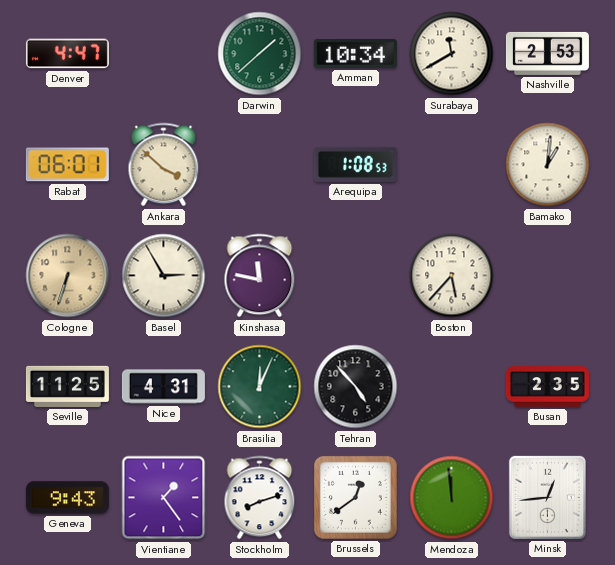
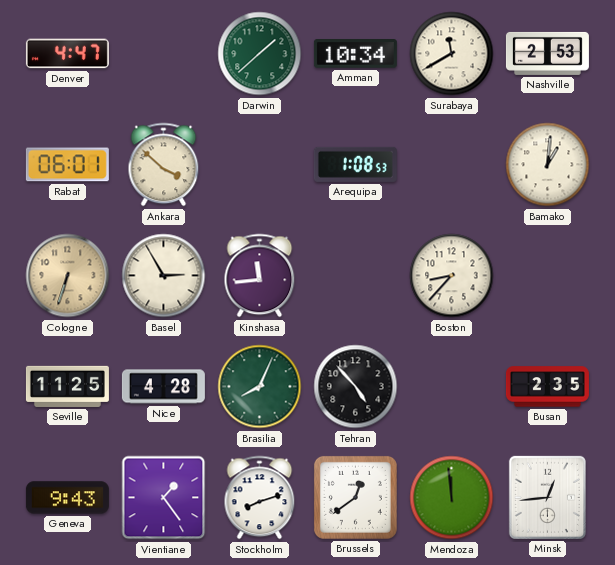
Kinshasa: 11:47 -> 11:44
Boston: 5:37 -> 8:37
Nice: 4:31 -> 4:28
Brasilia: 12:04 -> 8:04
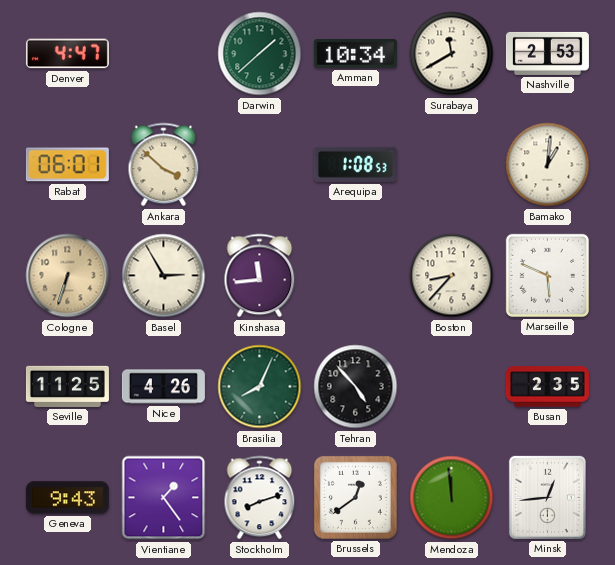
Marseille: none -> 5:49
Nice: 4:28 -> 4:26
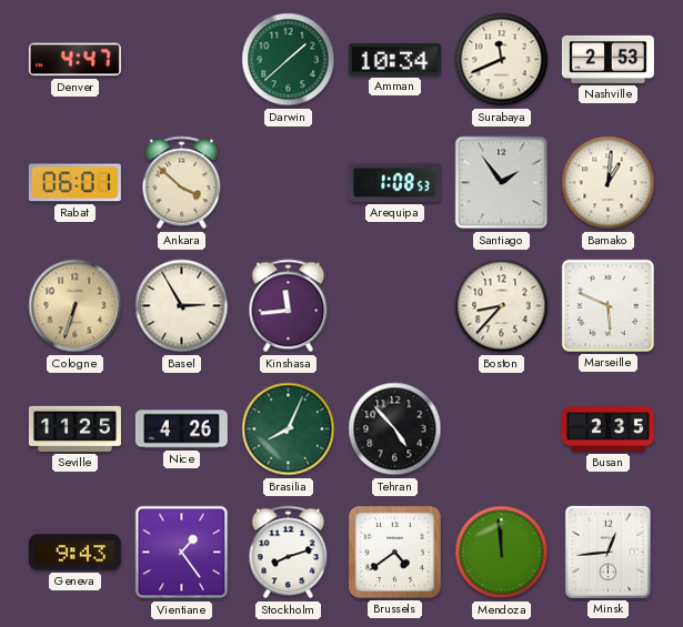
Surabaya: 11:40 -> 11:41
Santiago: none -> 1:54
Brussels: 12:39 -> 4:39
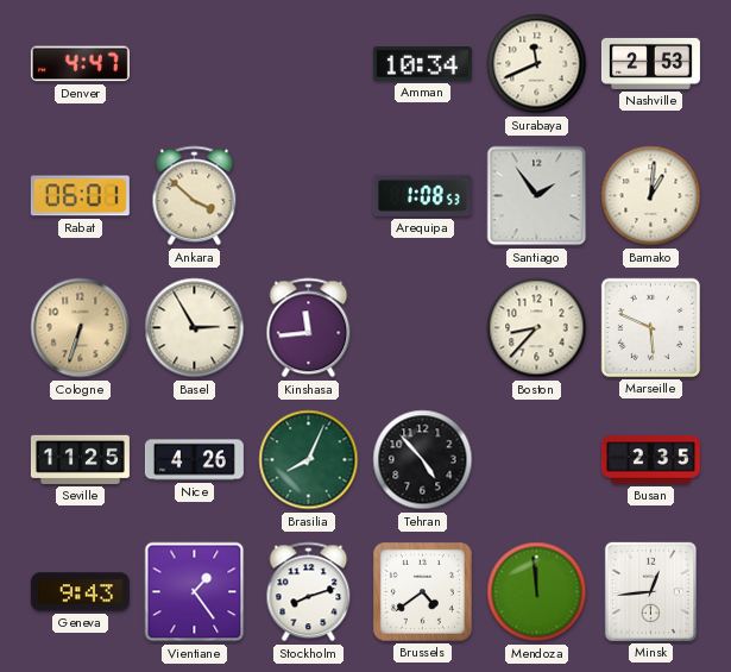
Darwin: 1:38 -> none
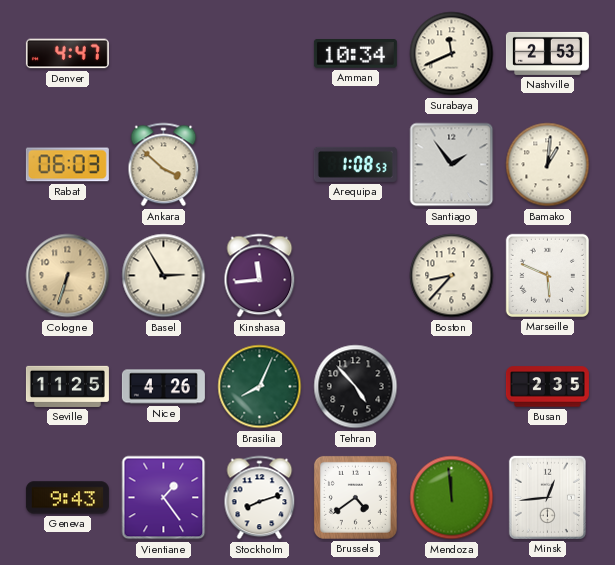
Rabat: 06:01 -> 06:03
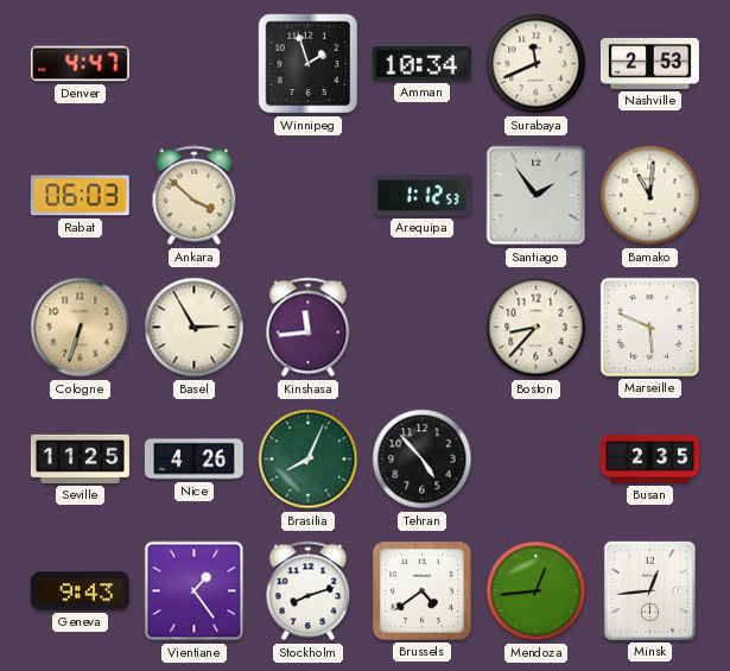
Winnipeg: none -> 1:57
Arequipa: 1:08 -> 1:12
Bamako: 1:01 -> 11:01
Mendoza: 11:59 -> 12:44
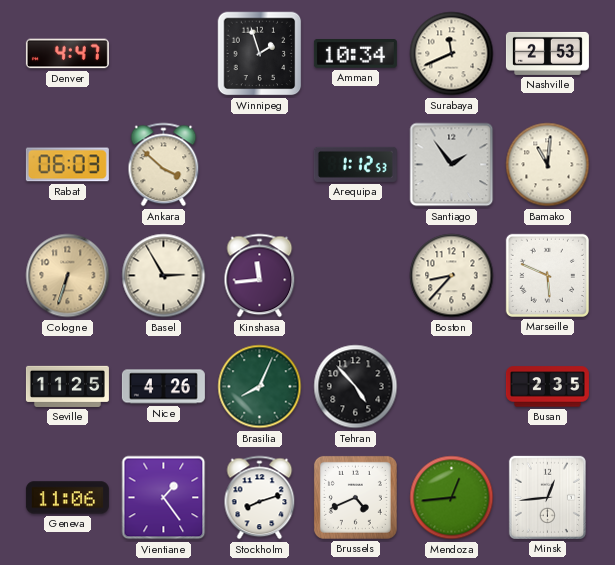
Geneva: 9:43 -> 11:06
Brussels: 4:39 -> 4:41
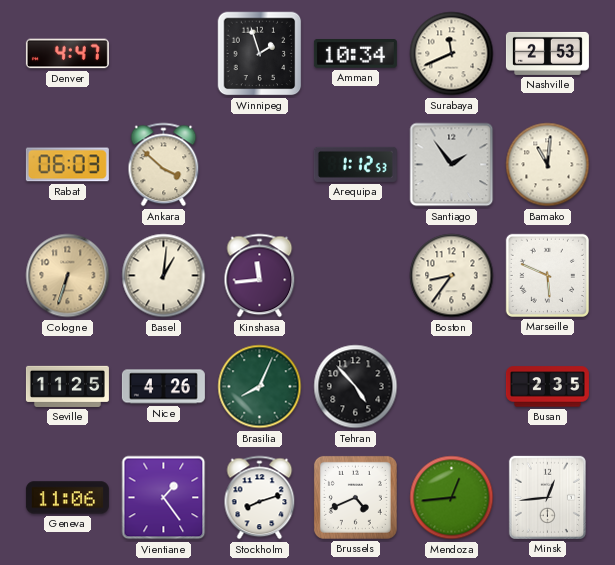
Basel: 2:55 -> 1:01
Boston: 8:37 -> 8:36
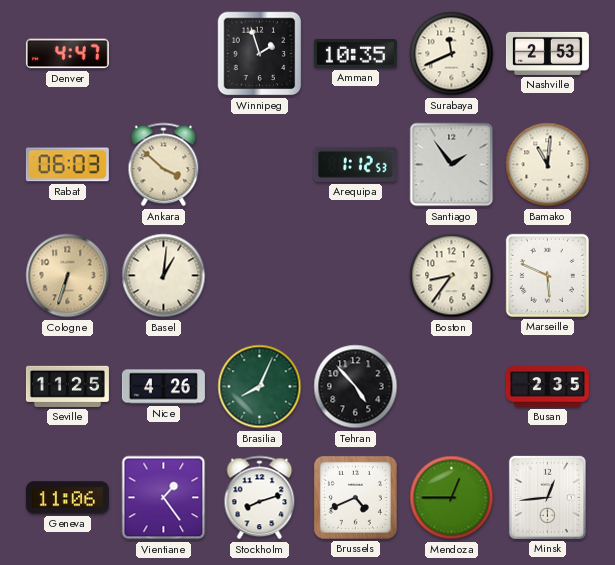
Amman: 10:34 -> 10:35
Kinshasa: 11:44 -> none
Mendoza: 12:44 -> 12:45
